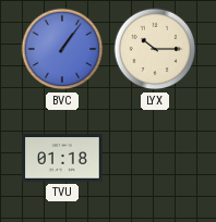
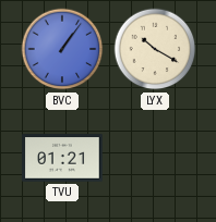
LYX: 10:15 -> 10:20
TVU: 01:18 -> 01:21
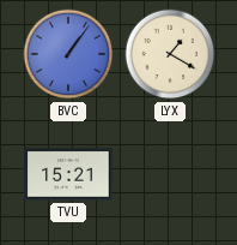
LYX: 10:20 -> 1:20
TVU: 01:21 -> 15:21
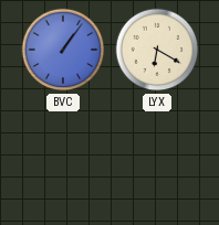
LYX: 1:20 -> 6:20
TVU: 15:21 -> none
